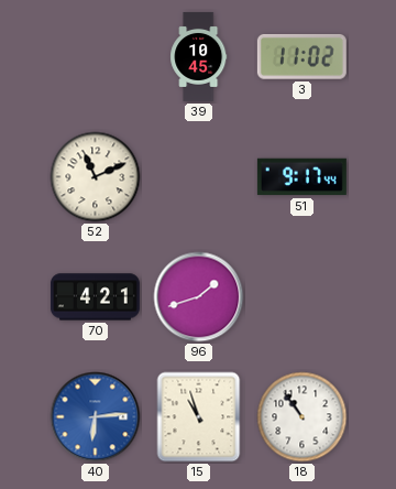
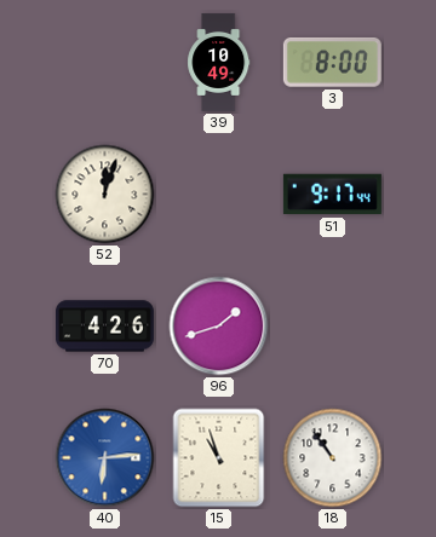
39: 10:45 -> 10:49
3: 11:02 -> 8:00
52: 11:11 -> 12:03
70: 4:21 -> 4:26
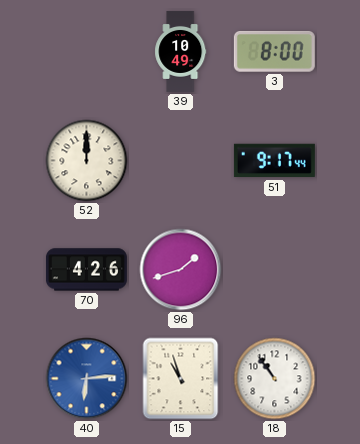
52: 12:03 -> 12:00
